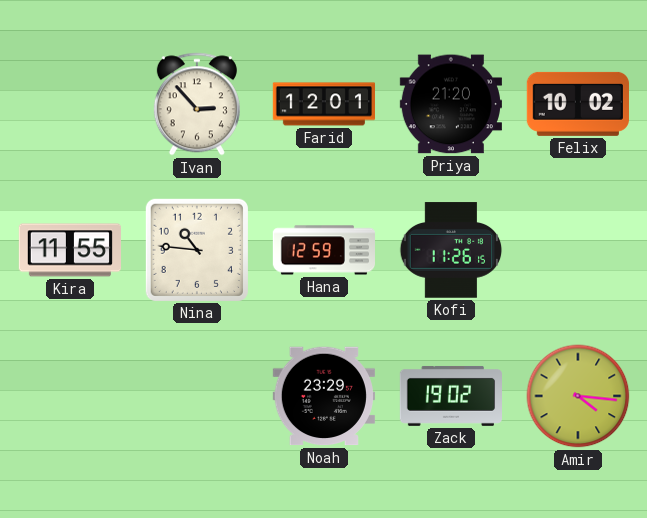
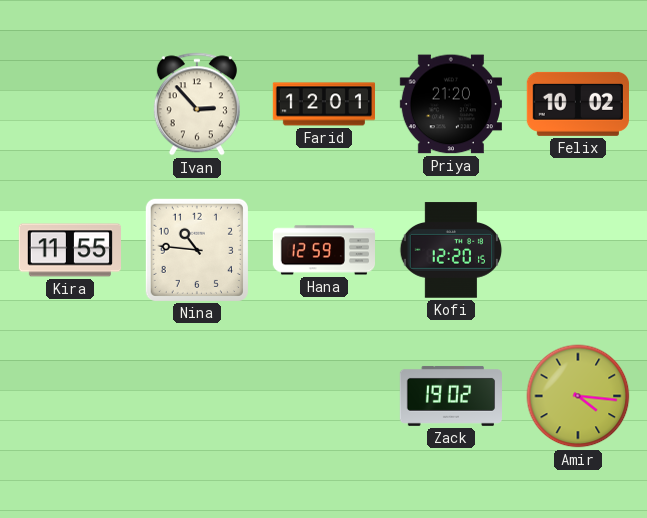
Kofi: 11:26 -> 12:20
Noah: 23:29 -> none
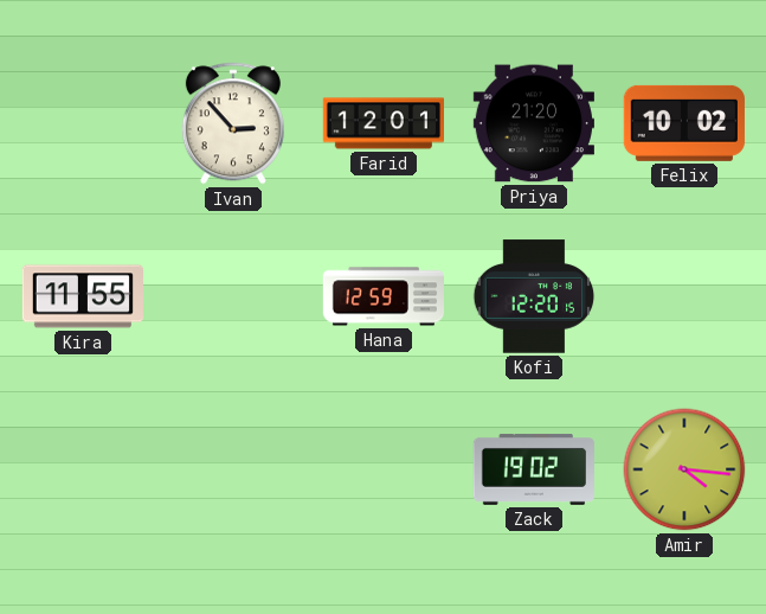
Nina: 10:46 -> none
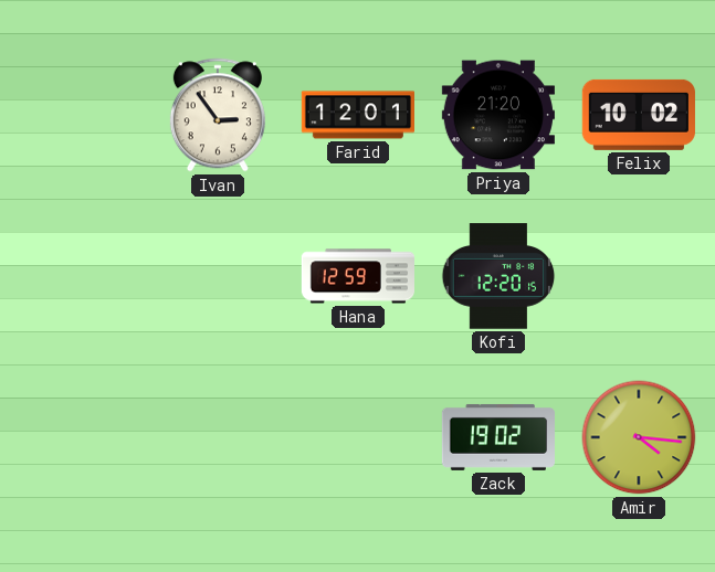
Ivan: 2:53 -> 2:54
Kira: 11:55 -> none
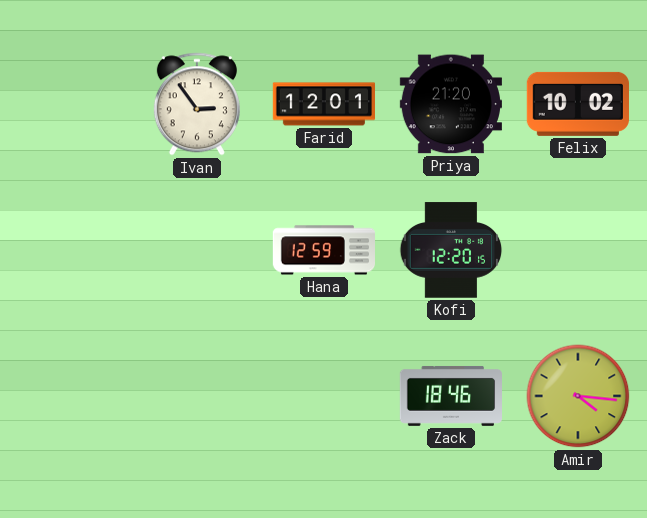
Zack: 19:02 -> 18:46
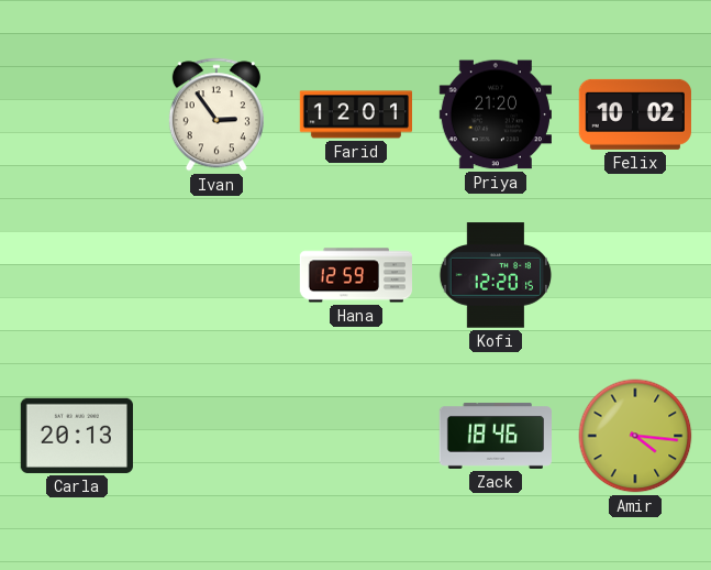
Carla: none -> 20:13
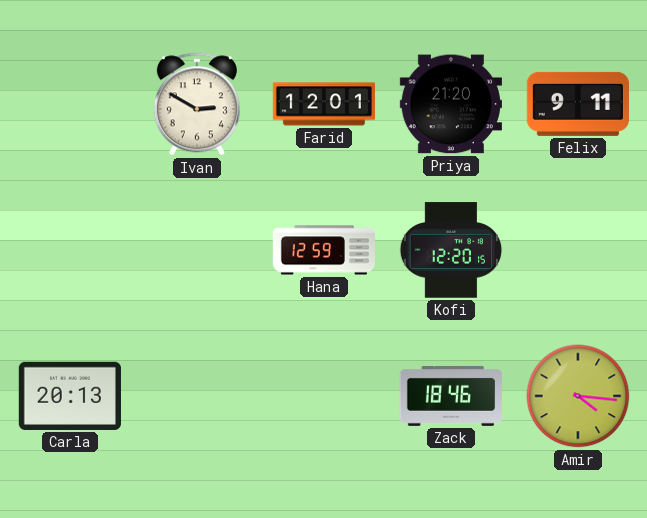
Ivan: 2:54 -> 2:50
Felix: 10:02 -> 9:11
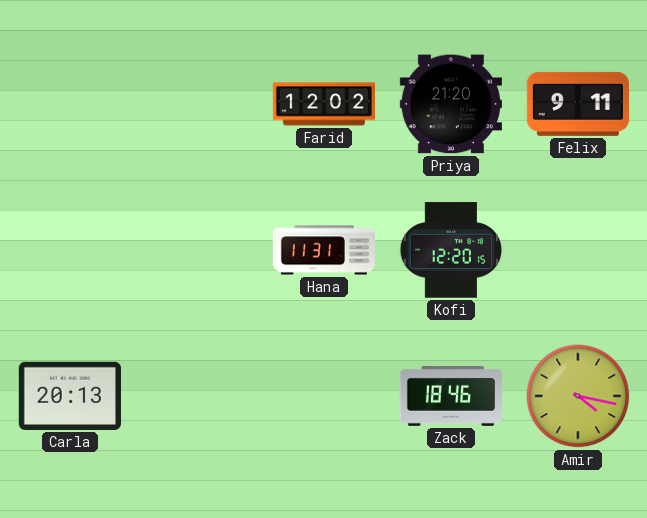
Ivan: 2:50 -> none
Farid: 12:01 -> 12:02
Hana: 12:59 -> 11:31
Amir: 4:16 -> 4:17
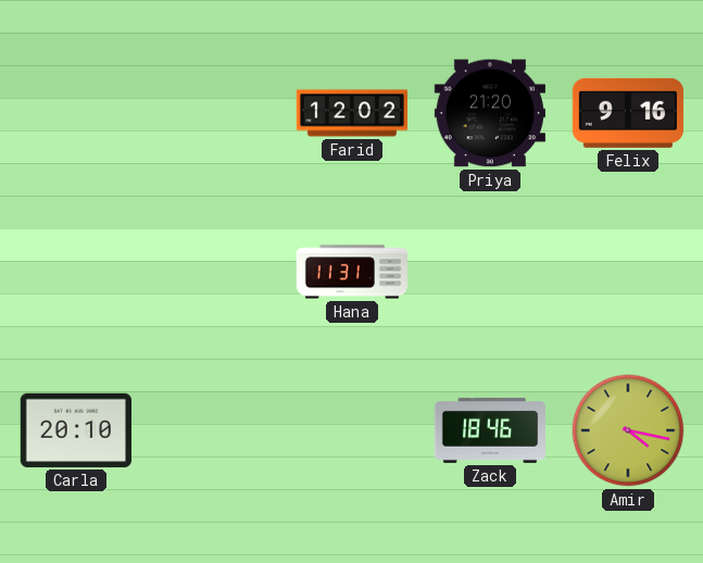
Felix: 9:11 -> 9:16
Kofi: 12:20 -> none
Carla: 20:13 -> 20:10
